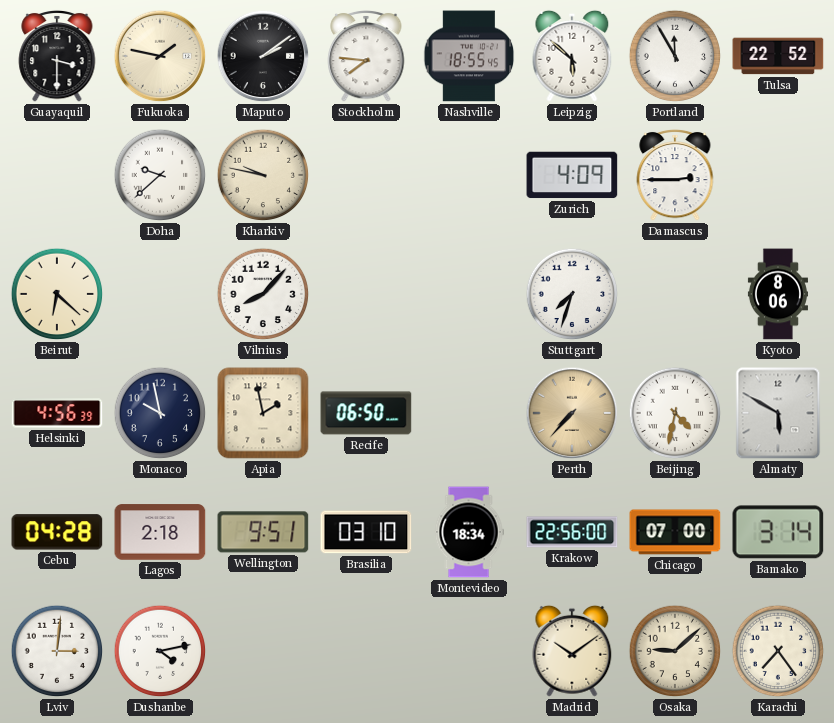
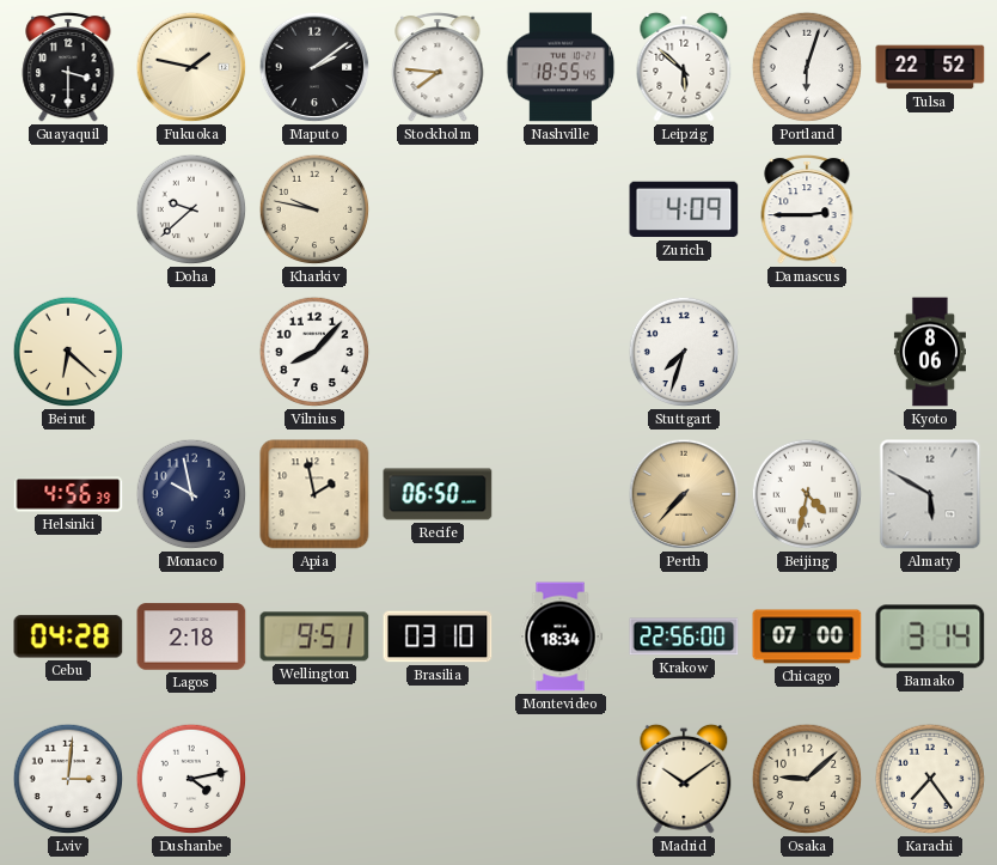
Portland: 11:55 -> 6:03
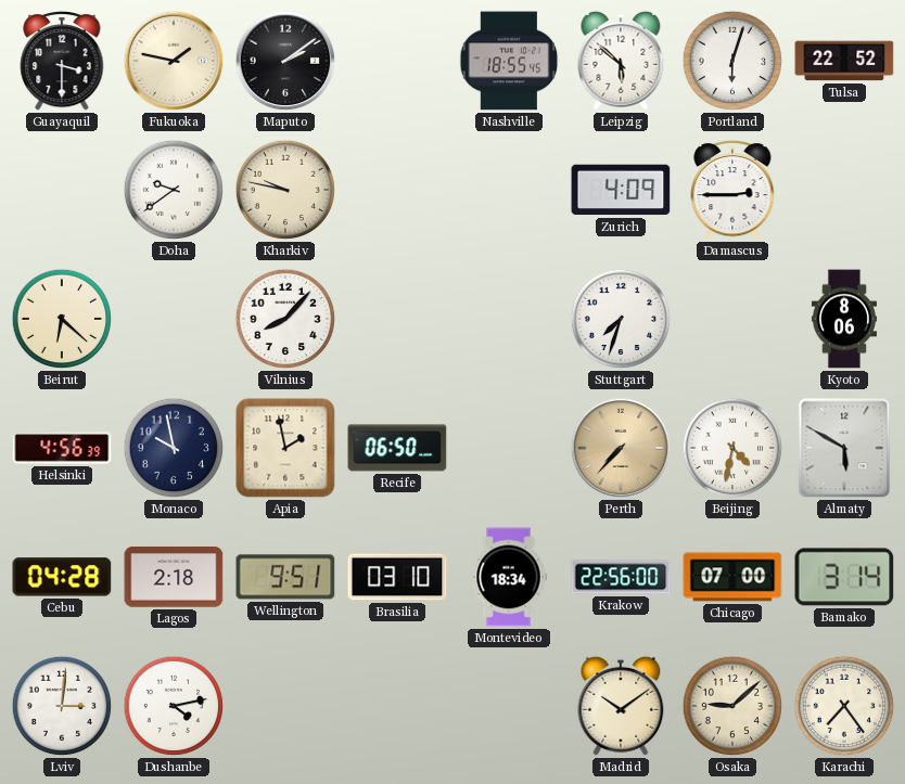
Stockholm: 7:46 -> none
Doha: 9:38 -> 9:39
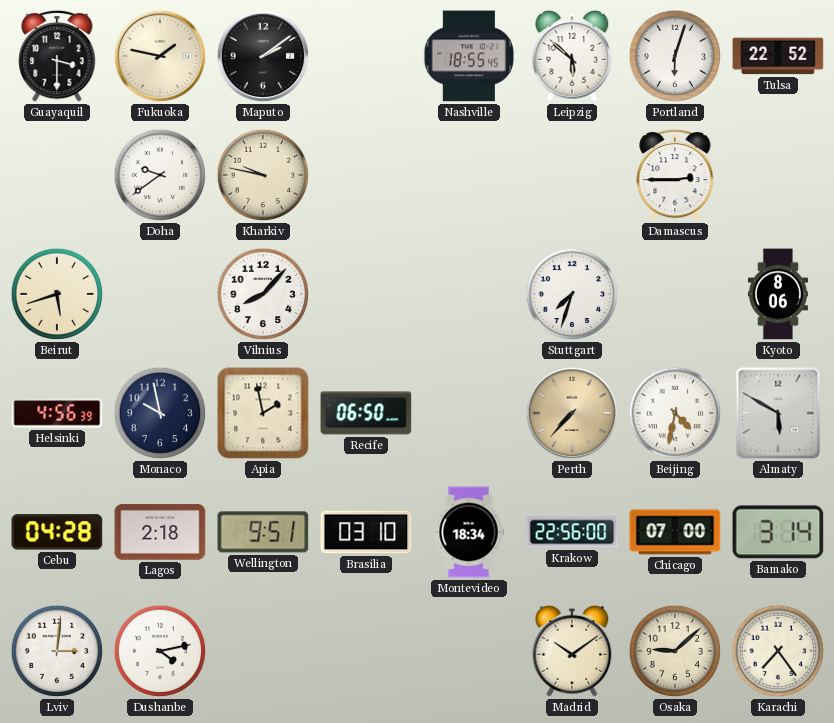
Zurich: 4:09 -> none
Beirut: 6:22 -> 5:42
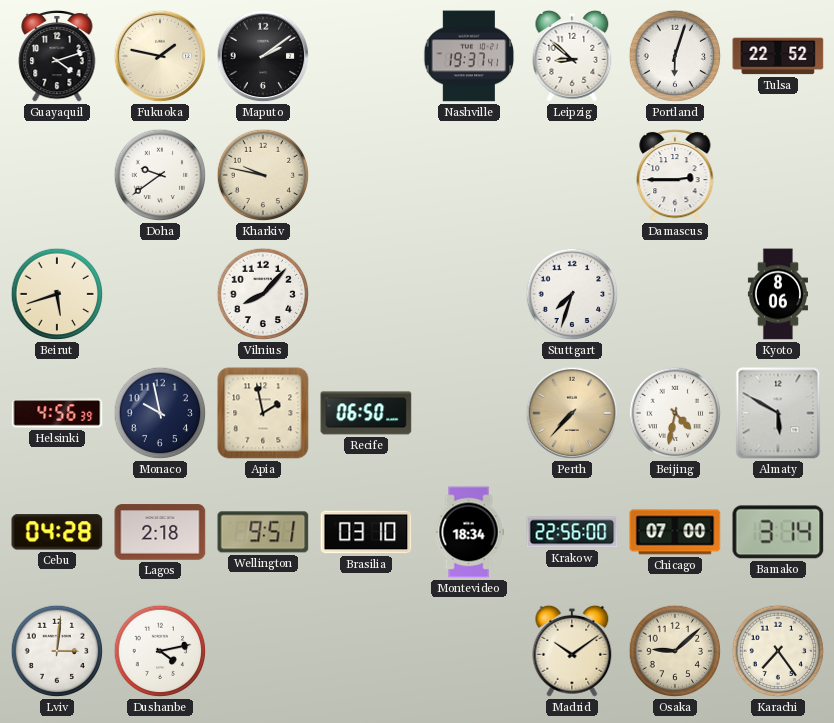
Guayaquil: 3:30 -> 4:12
Nashville: 18:55 -> 19:37
Leipzig: 5:52 -> 8:52
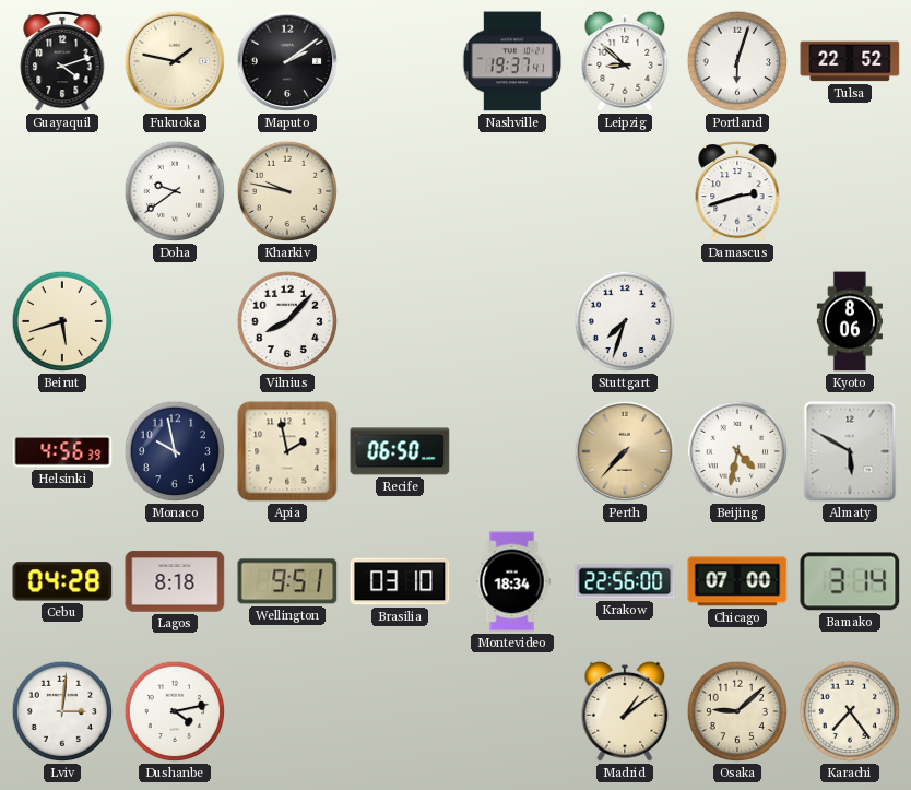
Damascus: 2:45 -> 2:42
Lagos: 2:18 -> 8:18
Madrid: 10:09 -> 1:09
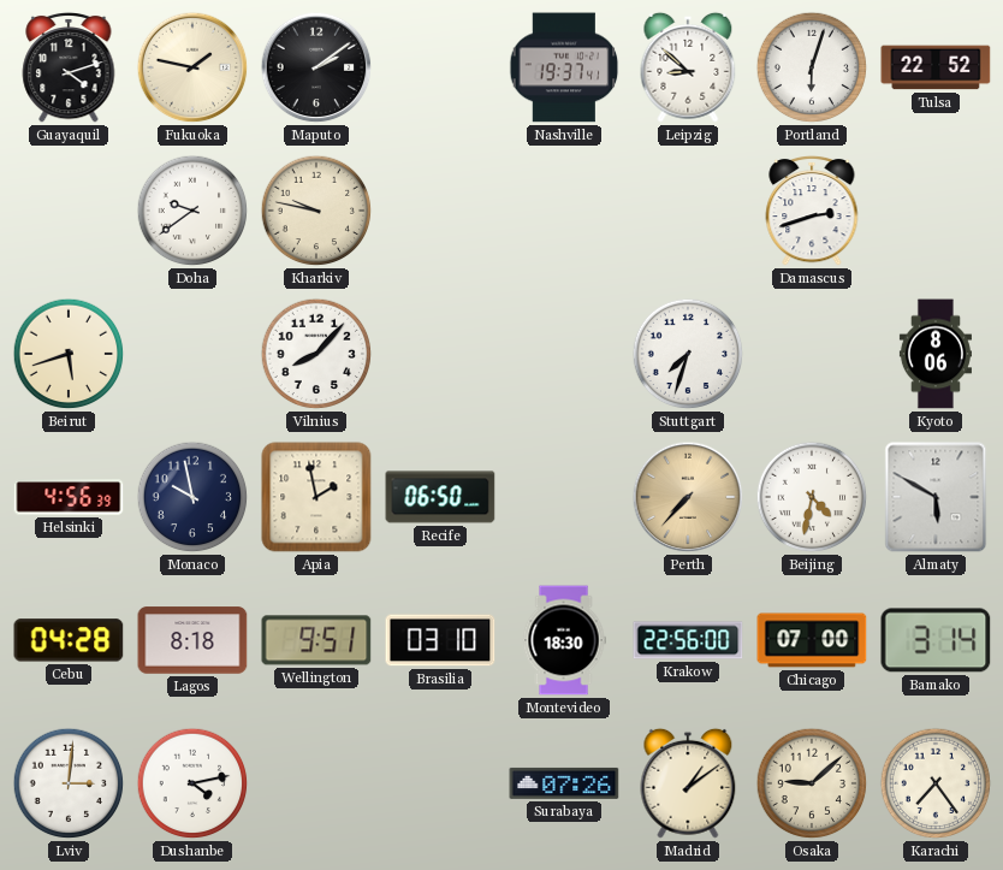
Montevideo: 18:34 -> 18:30
Surabaya: none -> 07:26
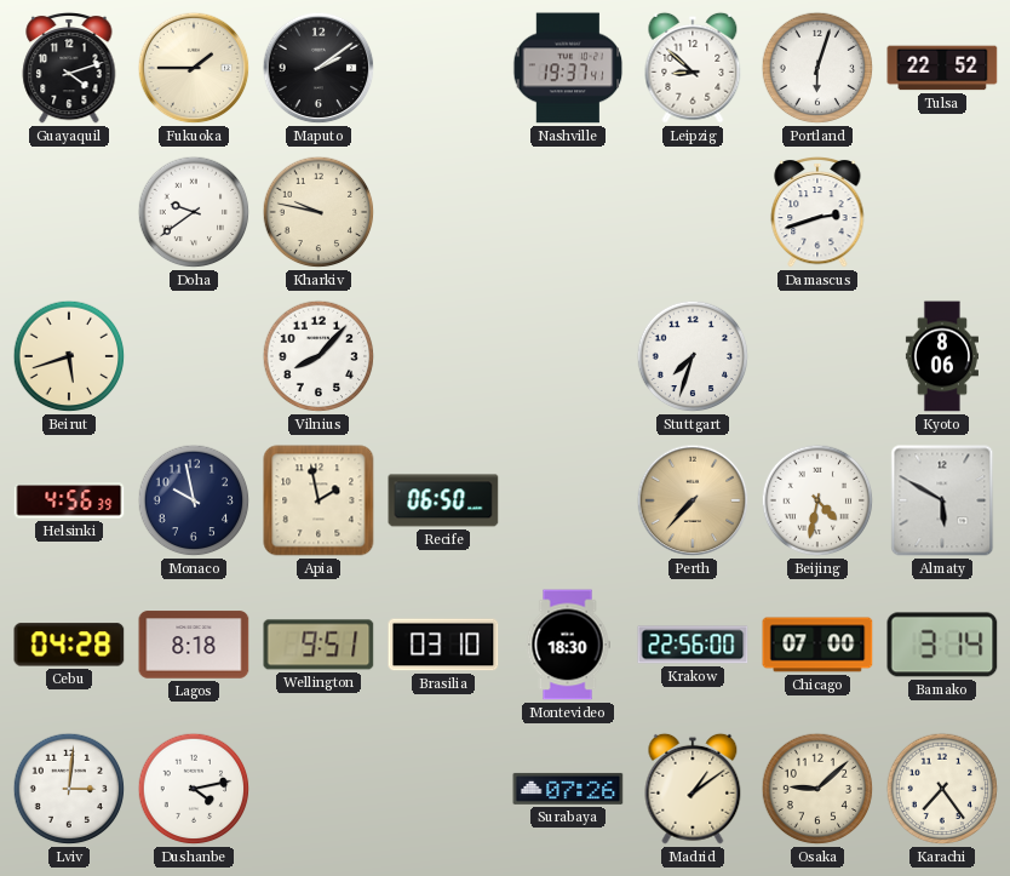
Fukuoka: 1:47 -> 1:45
